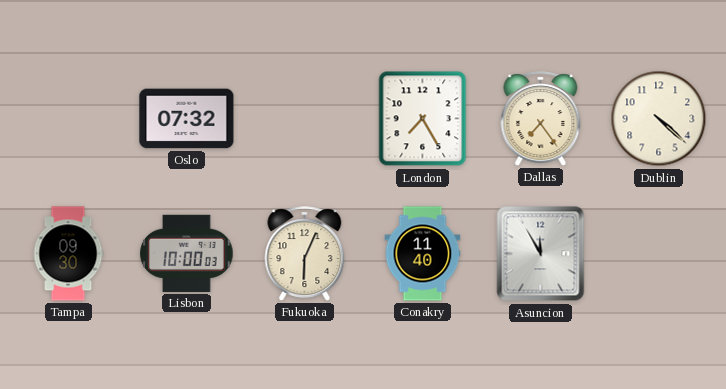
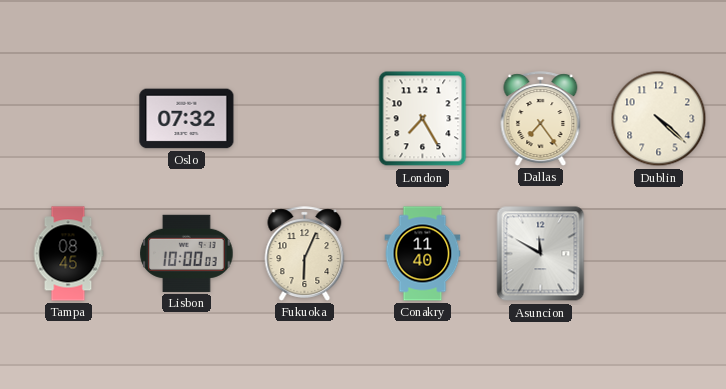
Tampa: 09:30 -> 08:45
Asuncion: 11:55 -> 11:50
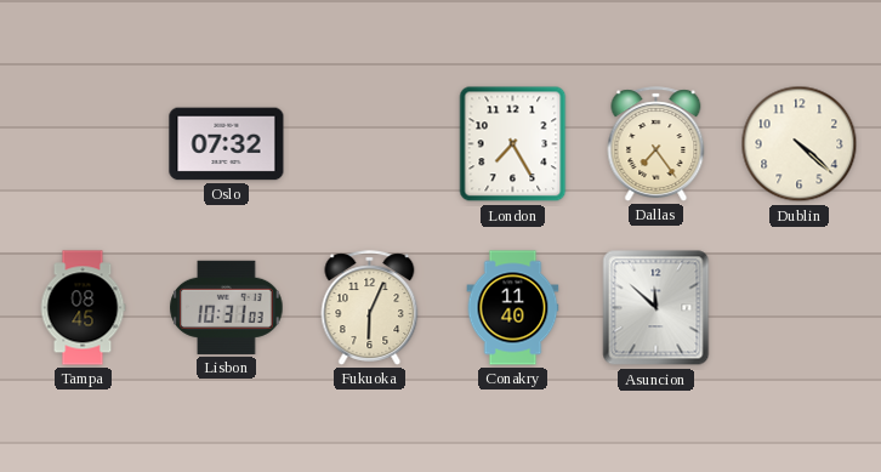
Lisbon: 10:00 -> 10:31
Asuncion: 11:50 -> 11:52
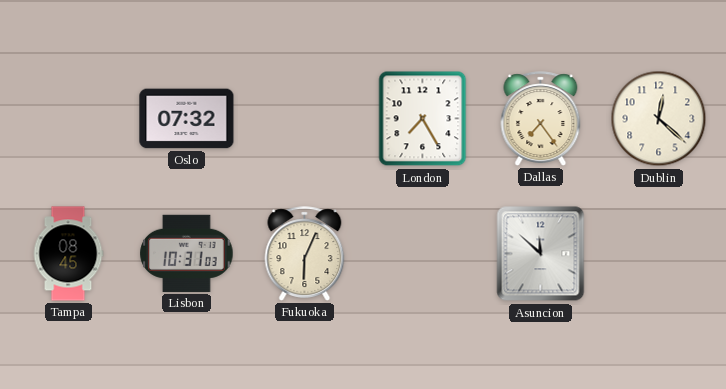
Dublin: 4:22 -> 12:22
Conakry: 11:40 -> none
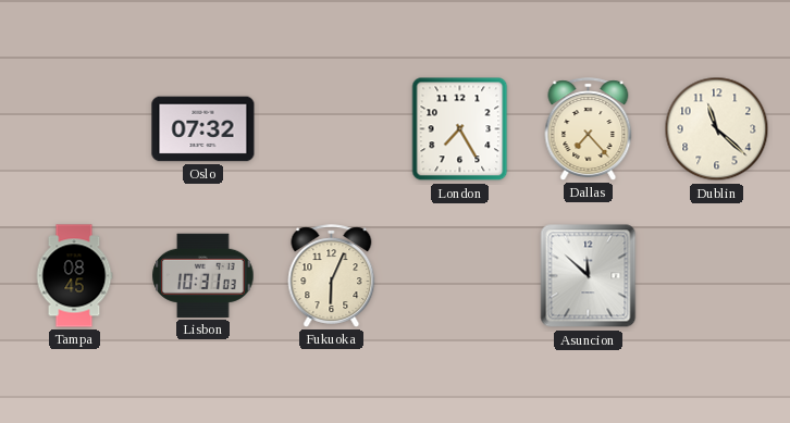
Dallas: 7:24 -> 7:23
Dublin: 12:22 -> 11:22
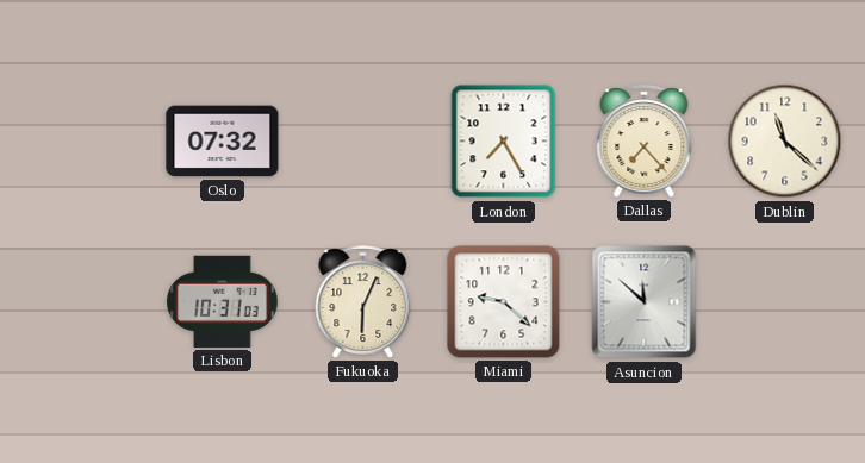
Tampa: 08:45 -> none
Miami: none -> 9:22
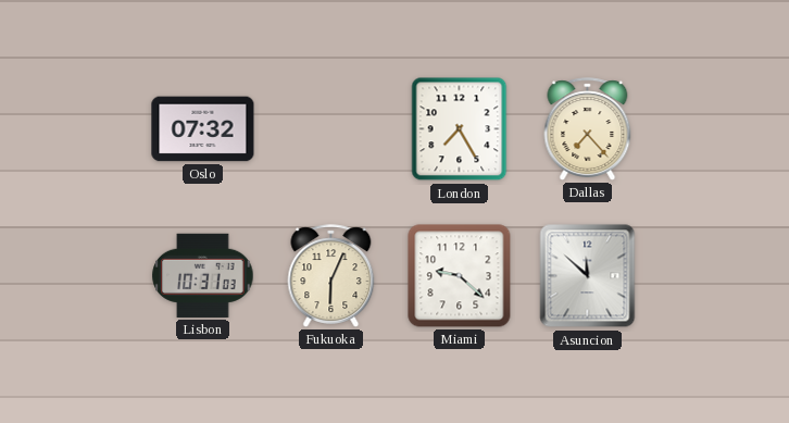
Dublin: 11:22 -> none
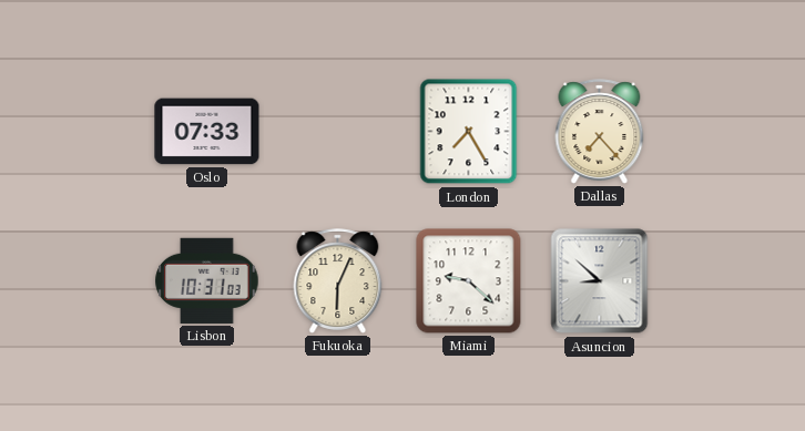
Oslo: 07:32 -> 07:33
Asuncion: 11:52 -> 8:52
